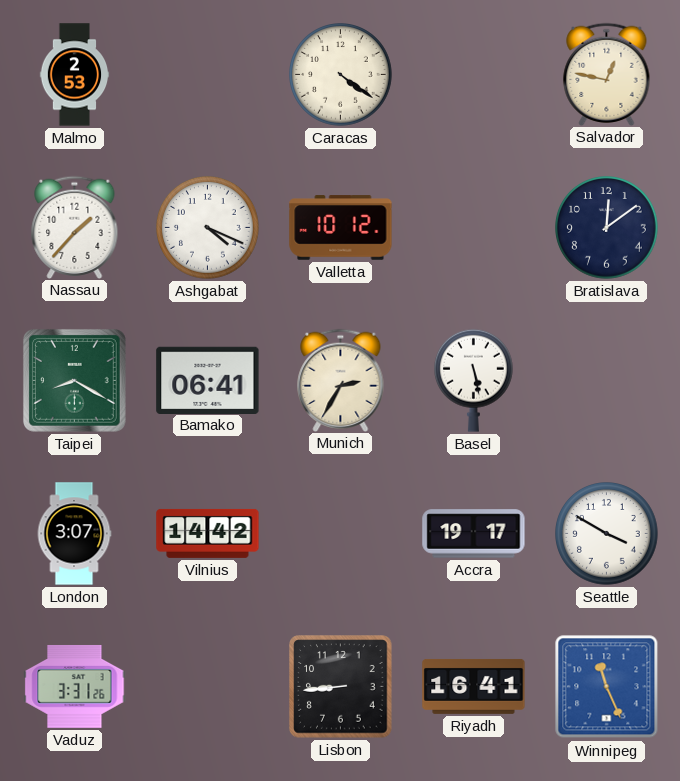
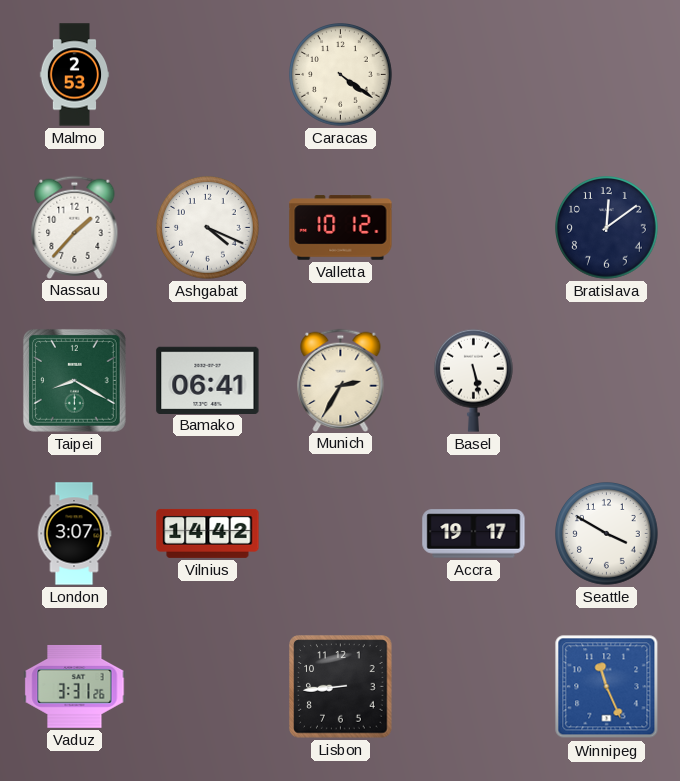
Salvador: 12:47 -> none
Riyadh: 16:41 -> none
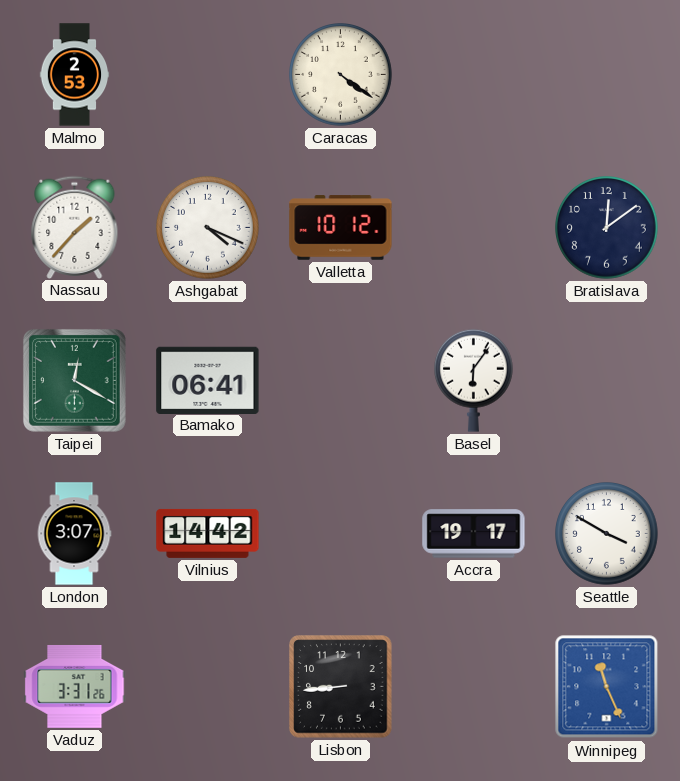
Taipei: 8:20 -> 12:20
Munich: 2:35 -> none
Basel: 5:28 -> 6:06
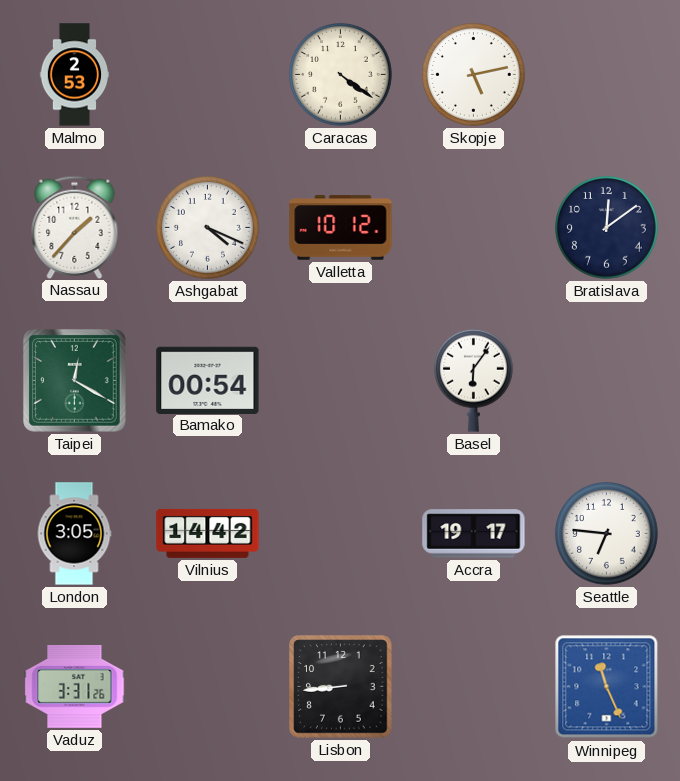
Skopje: none -> 5:13
Bamako: 06:41 -> 00:54
London: 3:07 -> 3:05
Seattle: 3:50 -> 6:46
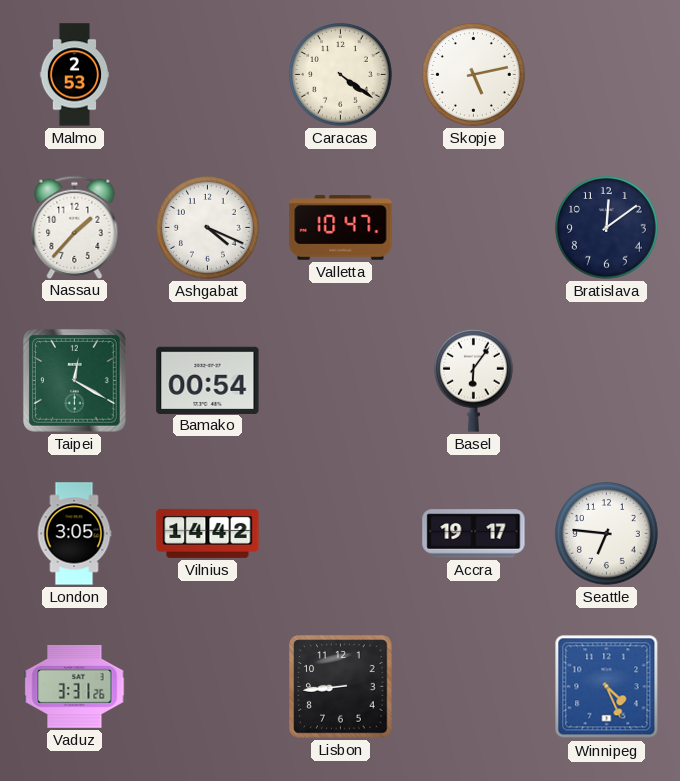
Valletta: 10:12 -> 10:47
Winnipeg: 11:26 -> 4:26
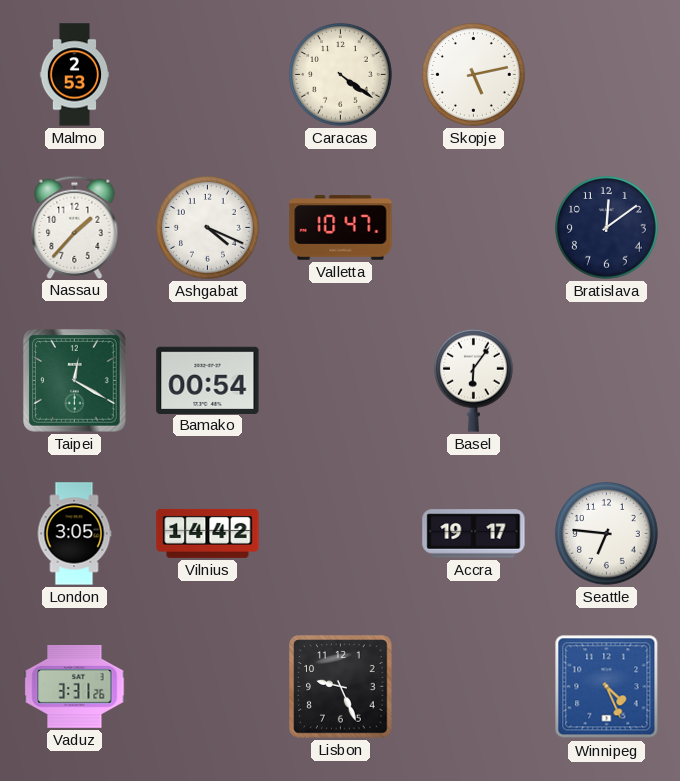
Lisbon: 8:44 -> 9:26
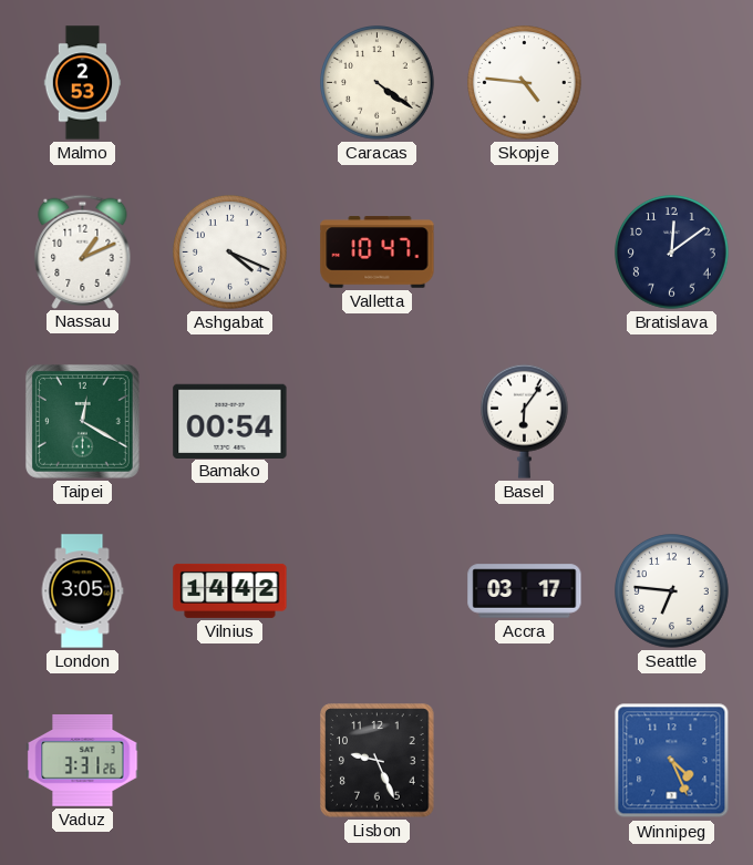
Skopje: 5:13 -> 4:46
Nassau: 1:37 -> 1:11
Accra: 19:17 -> 03:17
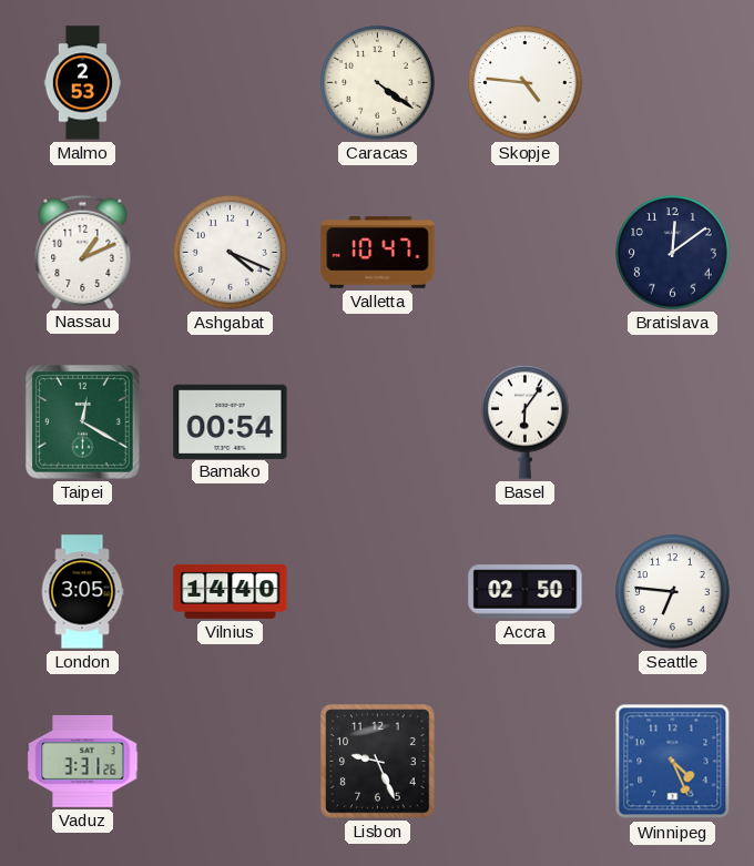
Vilnius: 14:42 -> 14:40
Accra: 03:17 -> 02:50
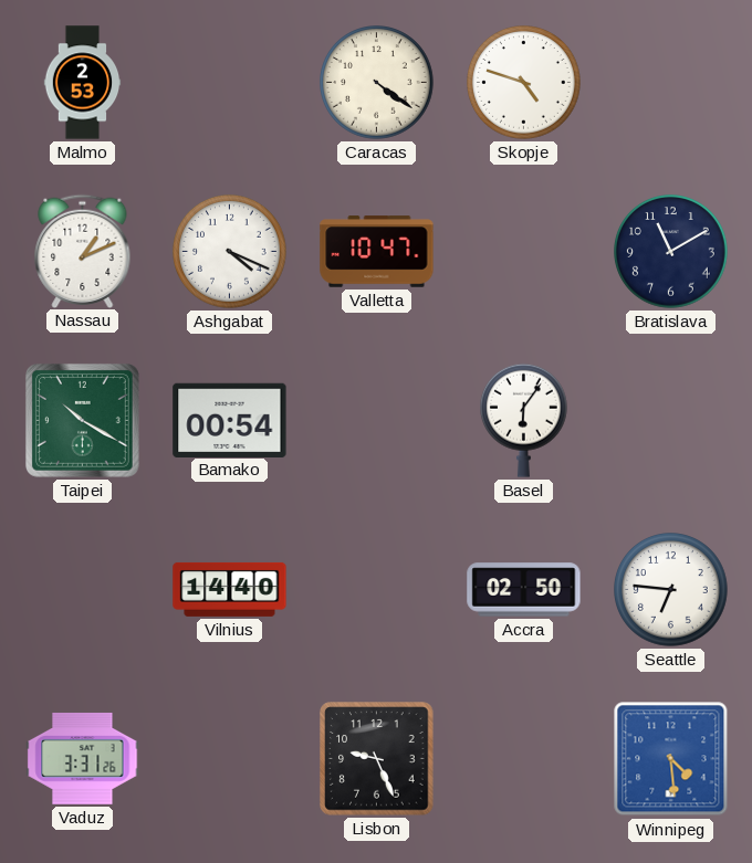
Skopje: 4:46 -> 4:48
Bratislava: 12:09 -> 11:10
Taipei: 12:20 -> 10:20
London: 3:05 -> none
Winnipeg: 4:26 -> 4:29
